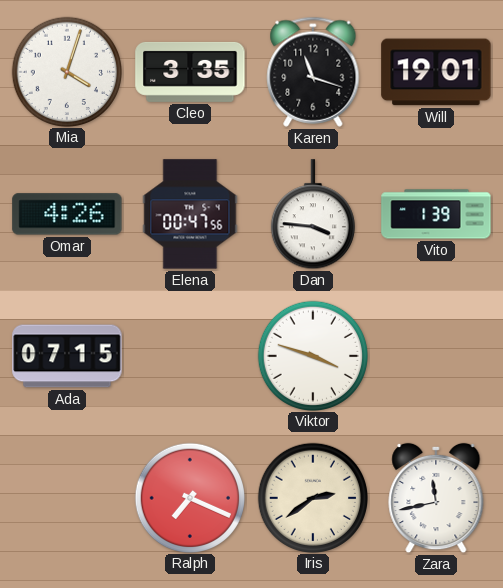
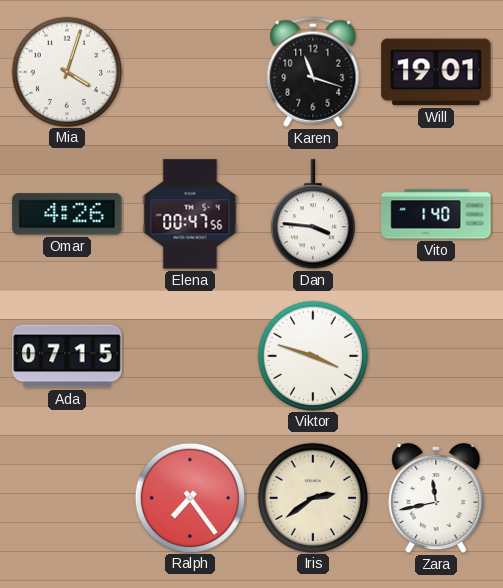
Cleo: 3:35 -> none
Vito: 1:39 -> 1:40
Ralph: 7:19 -> 7:24
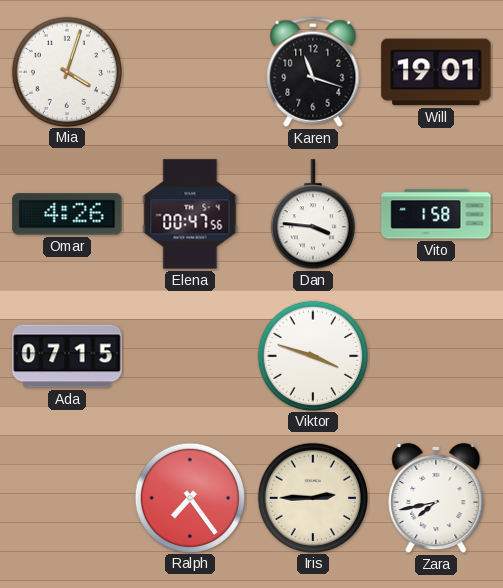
Vito: 1:40 -> 1:58
Iris: 2:39 -> 2:45
Zara: 11:43 -> 7:43
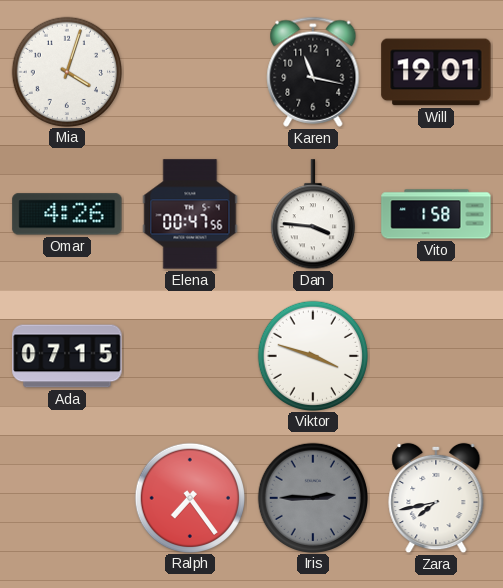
Karen: 11:18 -> 11:17
Iris dial: cream -> grey
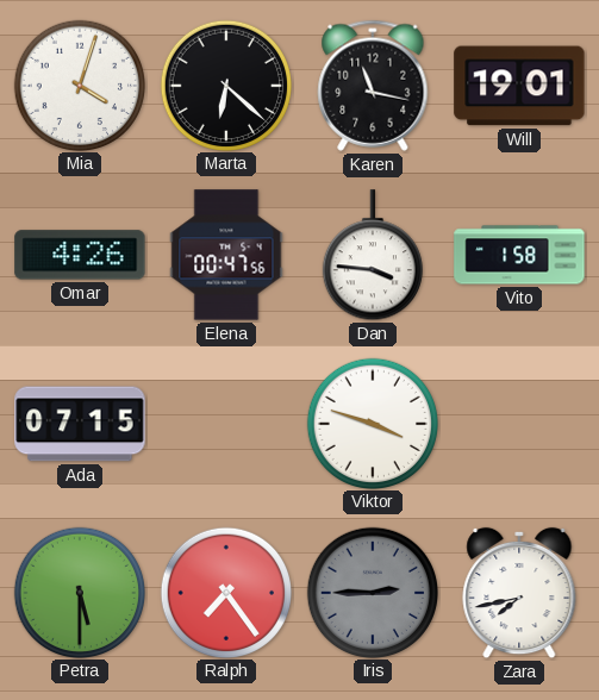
Marta: none -> 6:22
Petra: none -> 5:30
